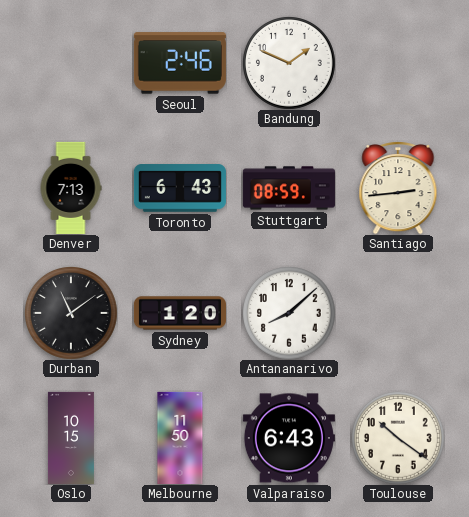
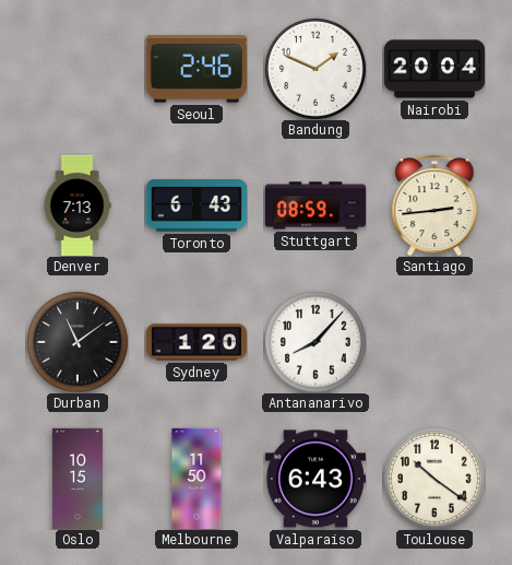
Nairobi: none -> 20:04
Antananarivo: 8:08 -> 8:07
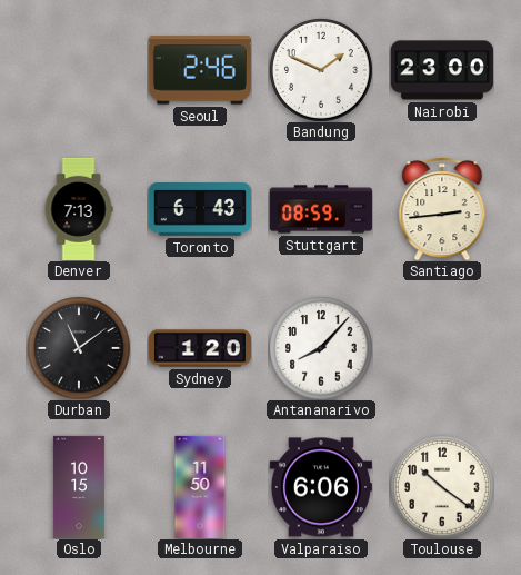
Nairobi: 20:04 -> 23:00
Valparaiso: 6:43 -> 6:06
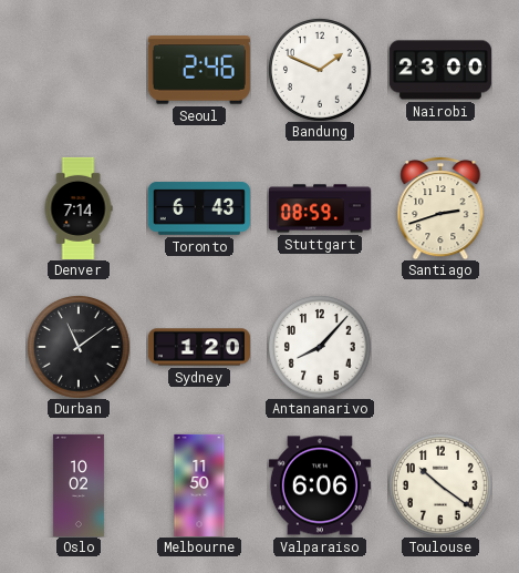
Denver: 7:13 -> 7:14
Santiago: 2:44 -> 2:42
Oslo: 10:15 -> 10:02
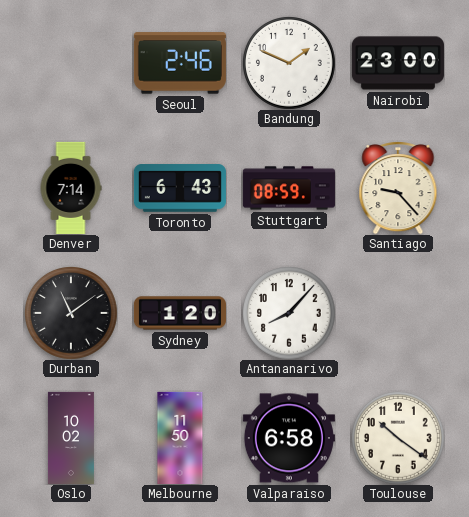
Santiago: 2:42 -> 9:23
Valparaiso: 6:06 -> 6:58
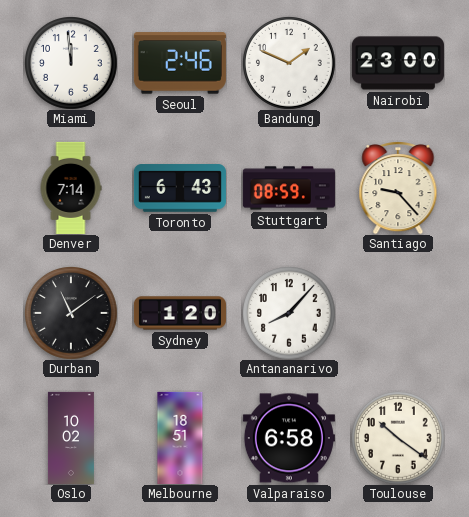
Miami: none -> 11:59
Melbourne: 11:50 -> 18:51
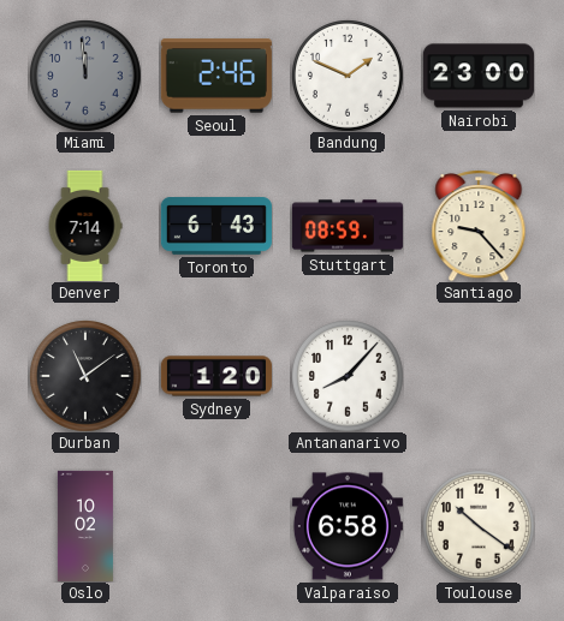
Miami dial: white -> grey
Melbourne: 18:51 -> none
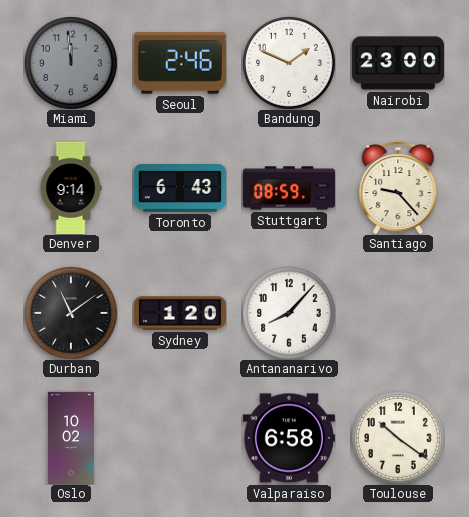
Denver: 7:14 -> 9:14
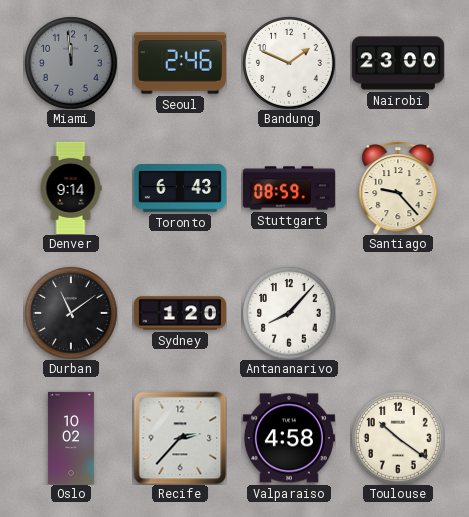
Recife: none -> 2:37
Valparaiso: 6:58 -> 4:58
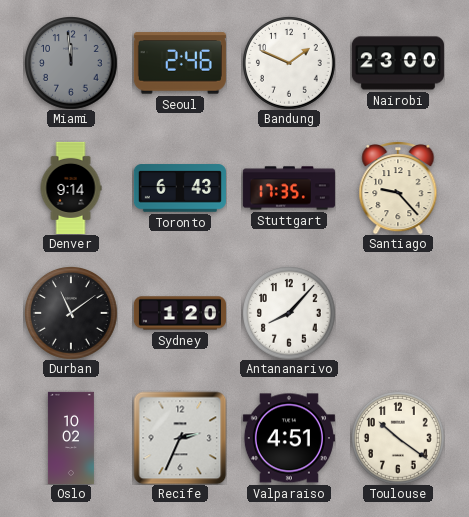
Stuttgart: 08:59 -> 17:35
Recife: 2:37 -> 2:34
Valparaiso: 4:58 -> 4:51
